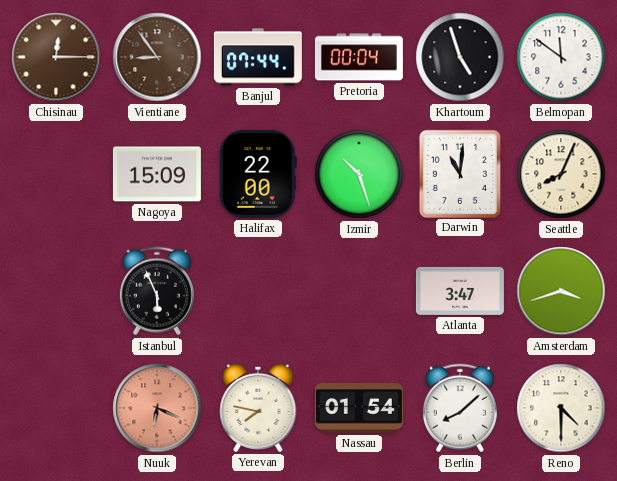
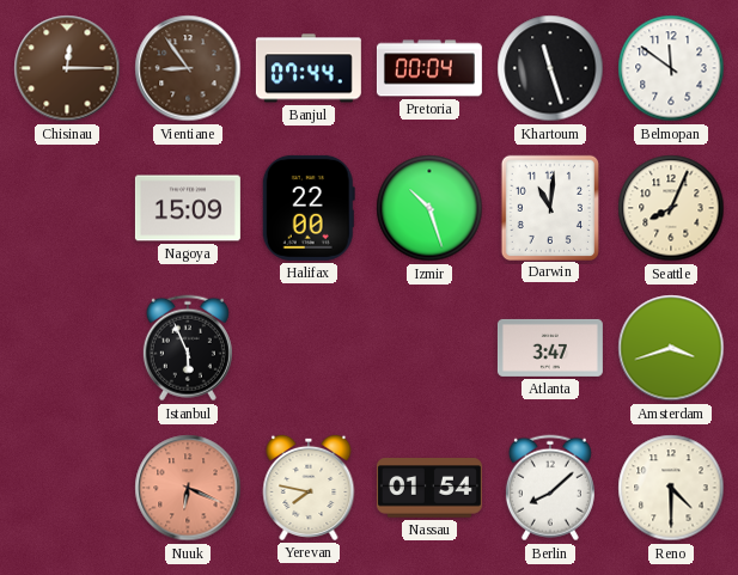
Khartoum: 4:57 -> 11:27
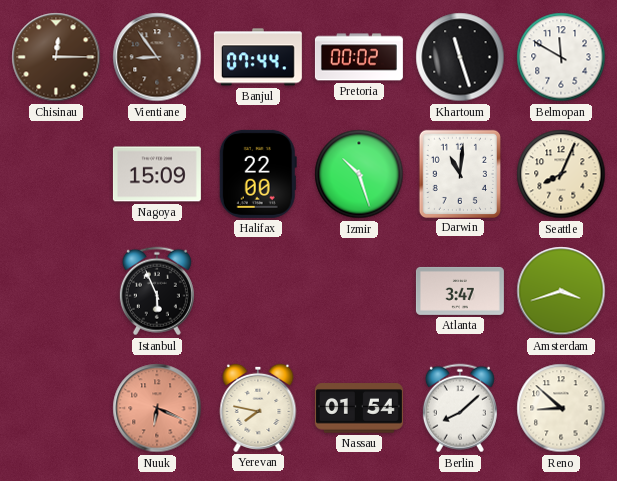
Pretoria: 00:04 -> 00:02
Belmopan: 11:51 -> 11:50
Reno: 4:30 -> 8:52
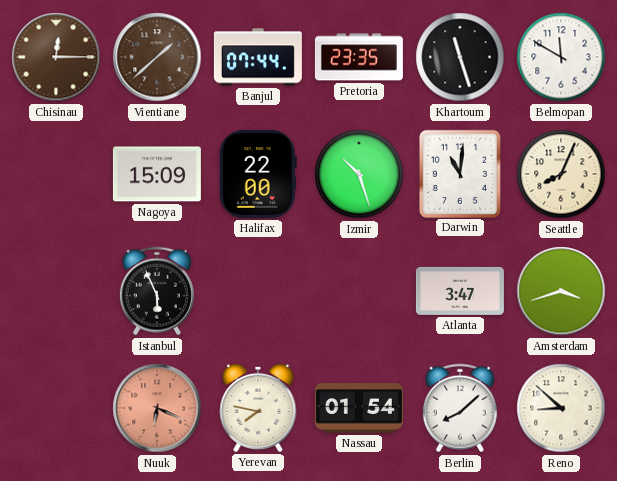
Vientiane: 8:54 -> 1:38
Pretoria: 00:02 -> 23:35
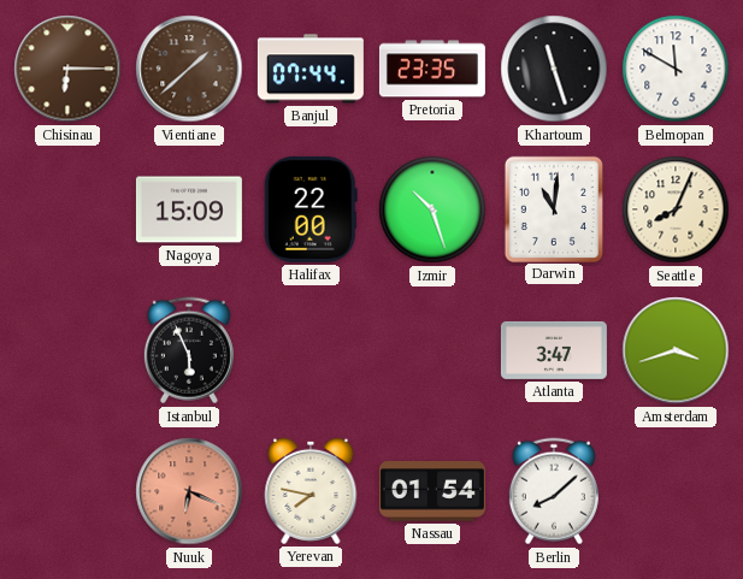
Chisinau: 12:15 -> 6:15
Reno: 8:52 -> none
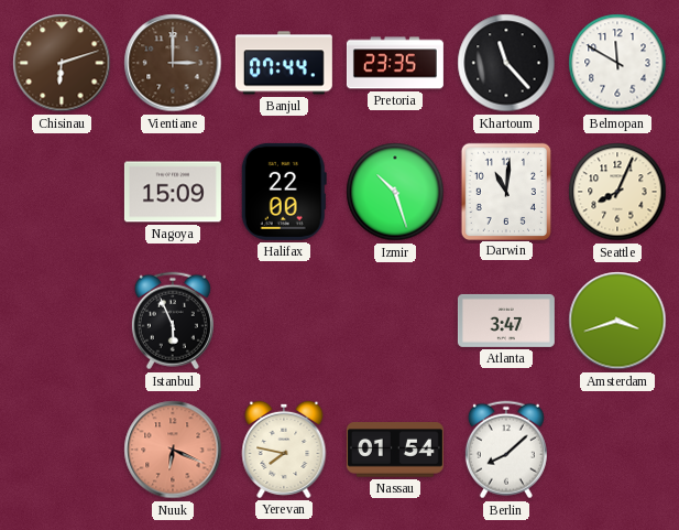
Chisinau: 6:15 -> 6:12
Vientiane: 1:38 -> 3:00
Khartoum: 11:27 -> 11:23
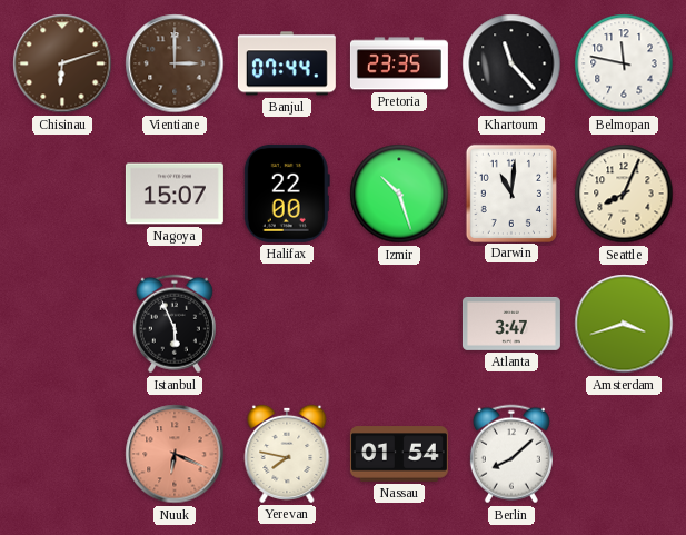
Belmopan: 11:50 -> 11:47
Nagoya: 15:09 -> 15:07
